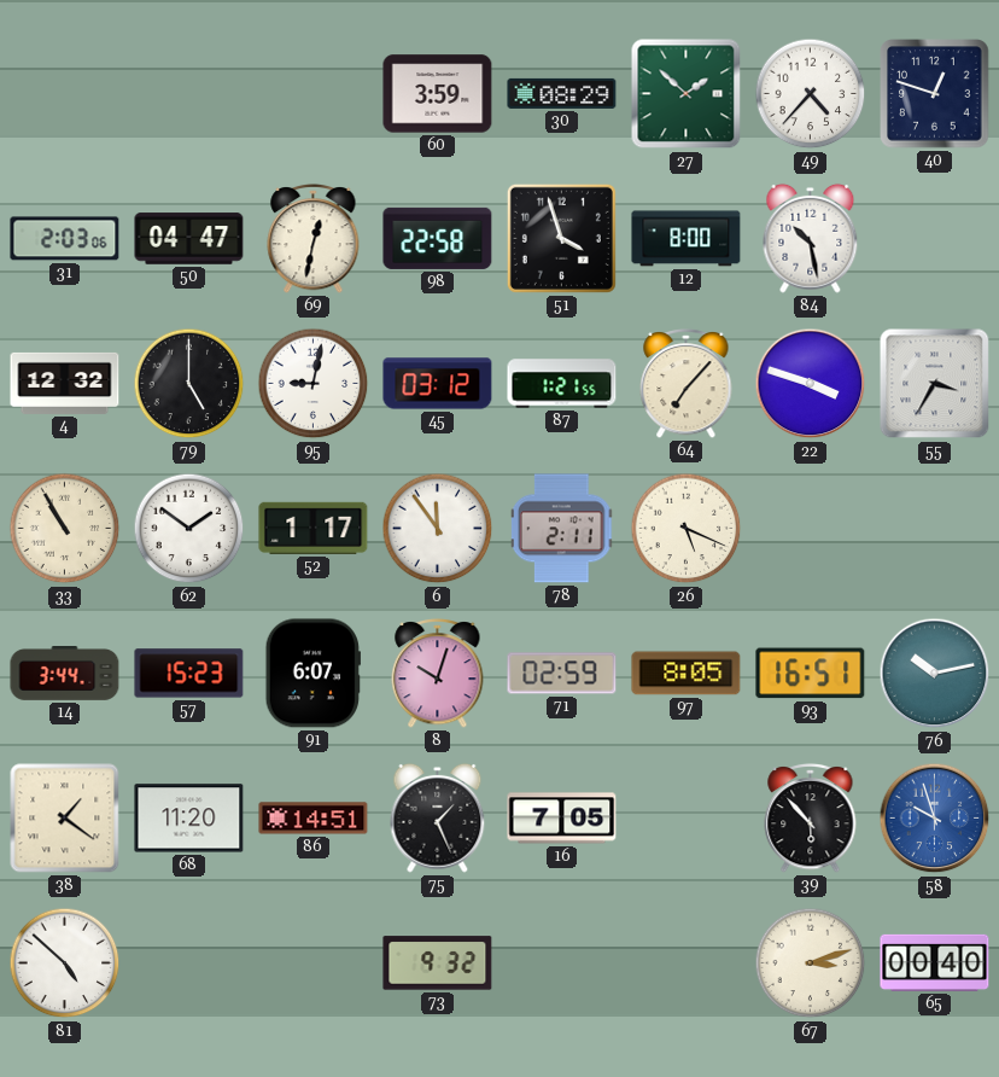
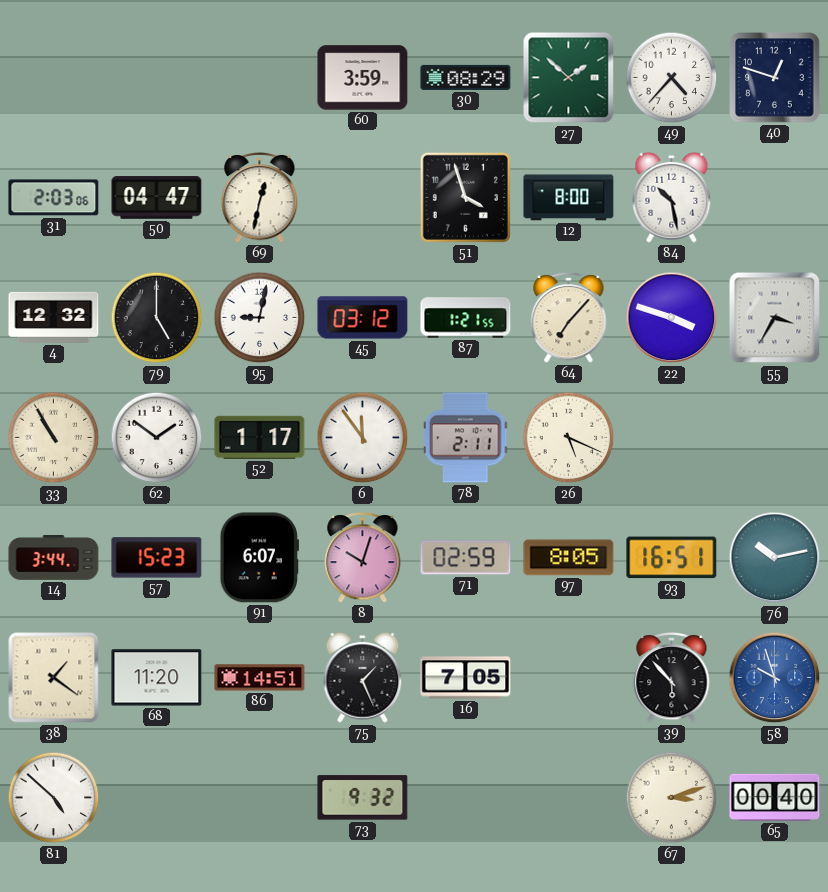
98: 22:58 -> none
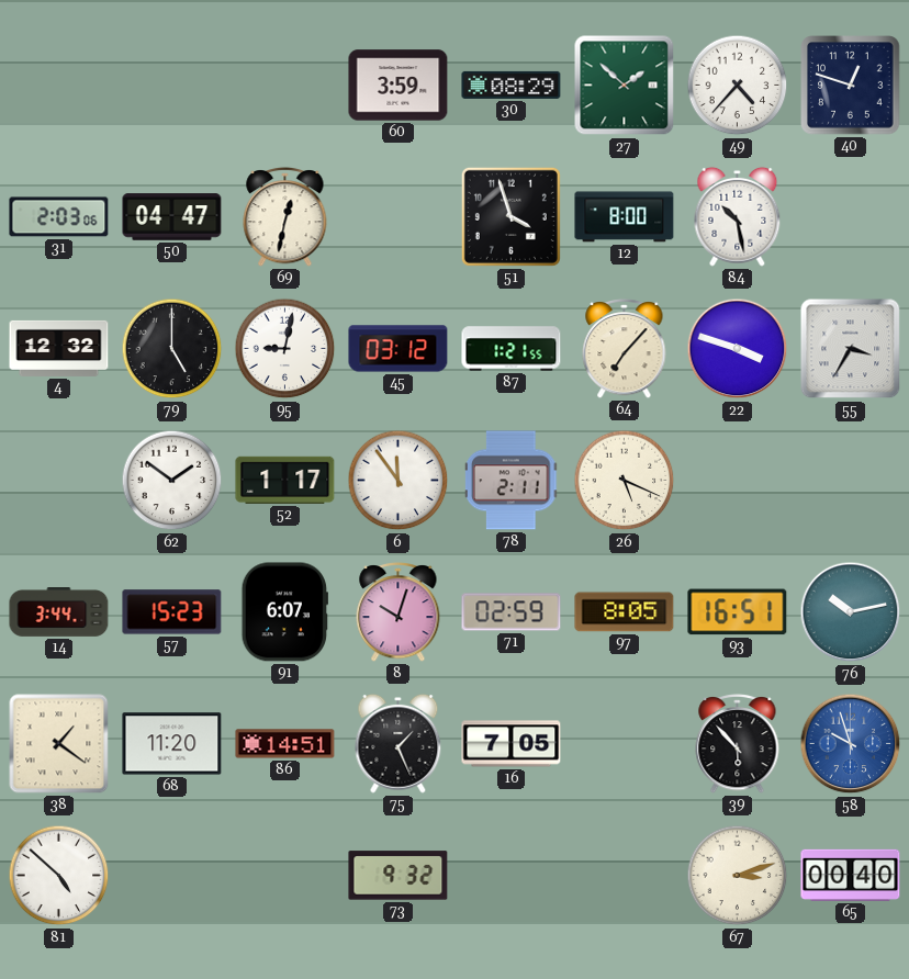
33: 10:55 -> none
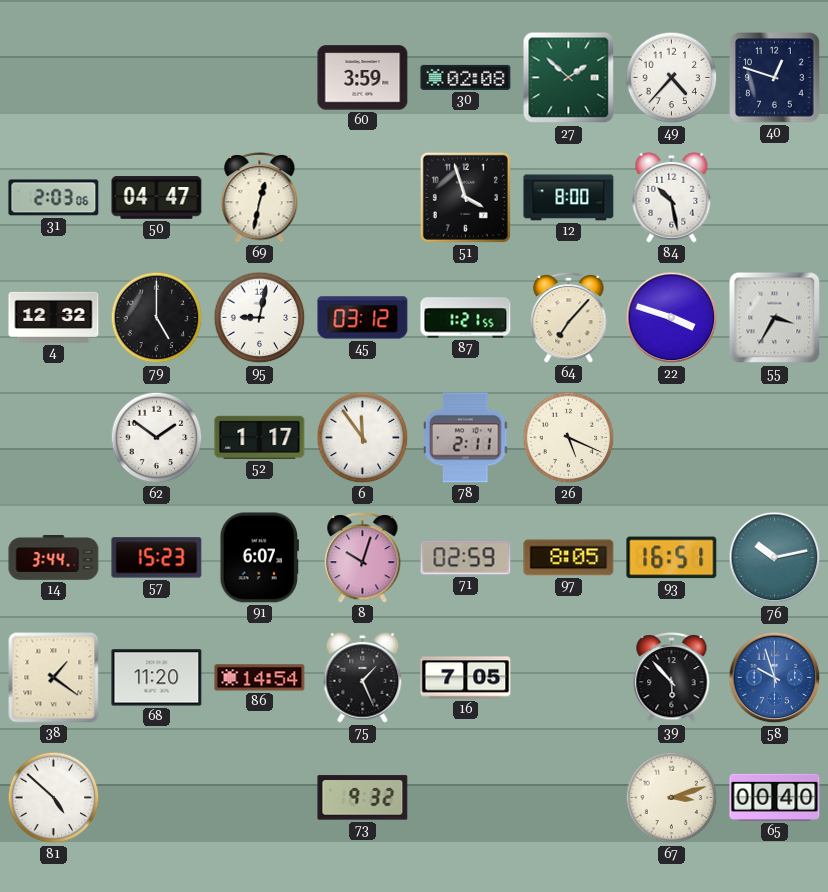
30: 08:29 -> 02:08
86: 14:51 -> 14:54
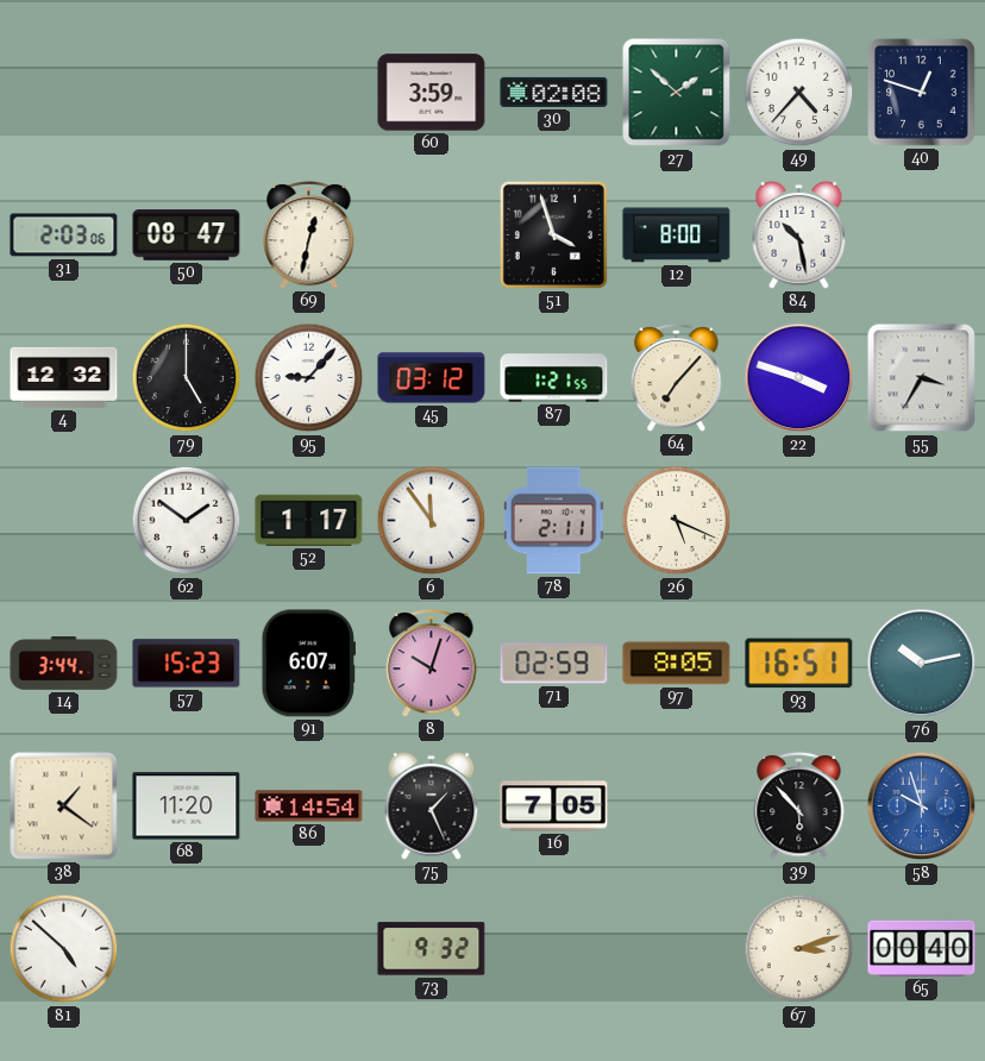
50: 04:47 -> 08:47
95: 9:02 -> 9:07
